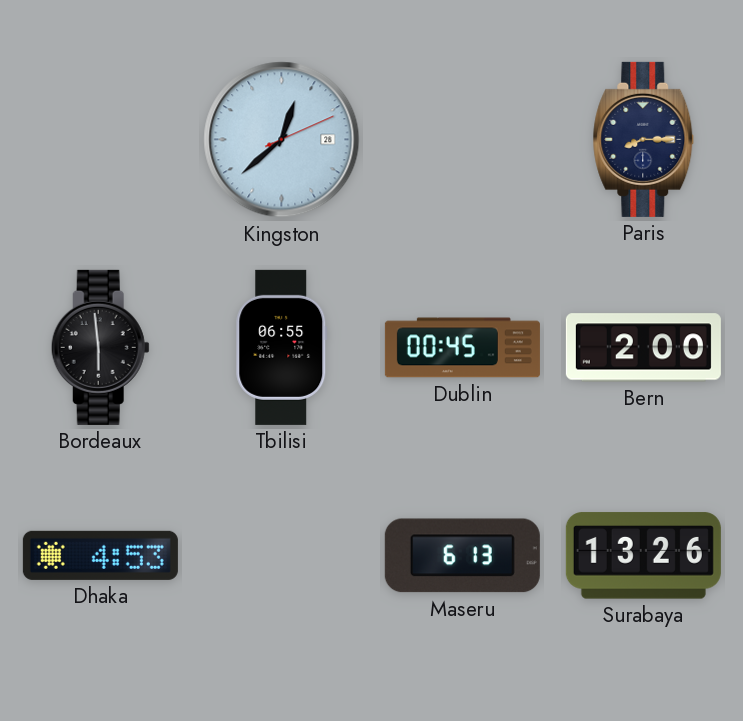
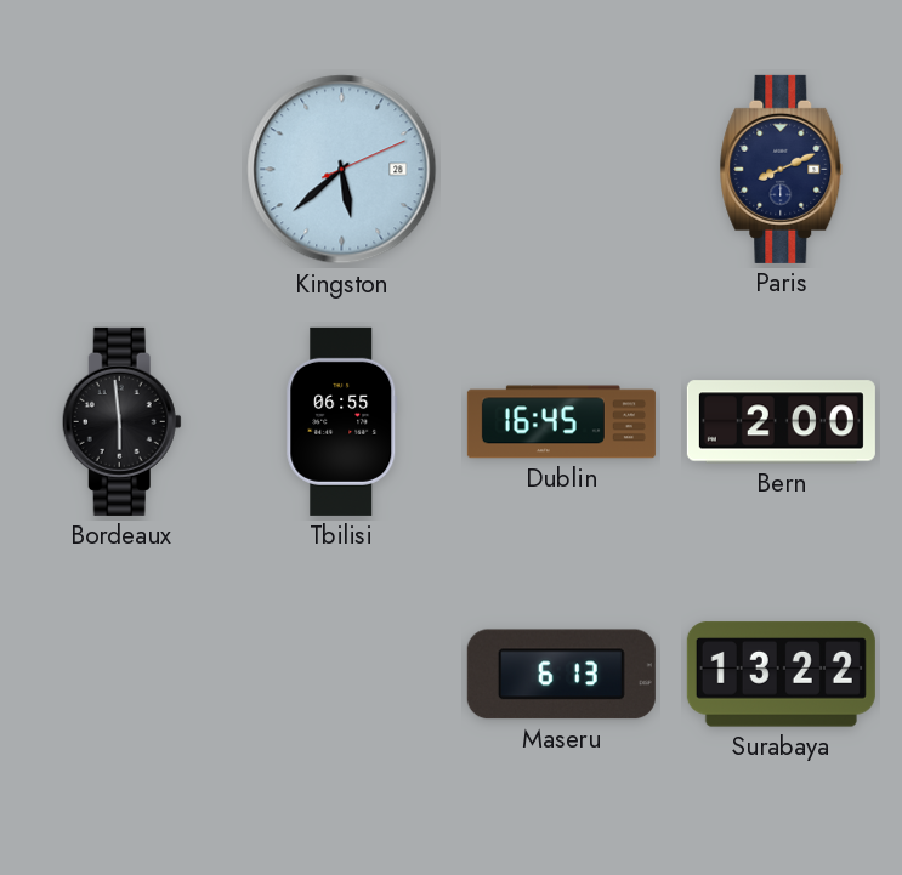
Kingston: 12:38 -> 5:38
Paris: 8:15 -> 8:11
Dublin: 00:45 -> 16:45
Dhaka: 4:53 -> none
Surabaya: 13:26 -> 13:22
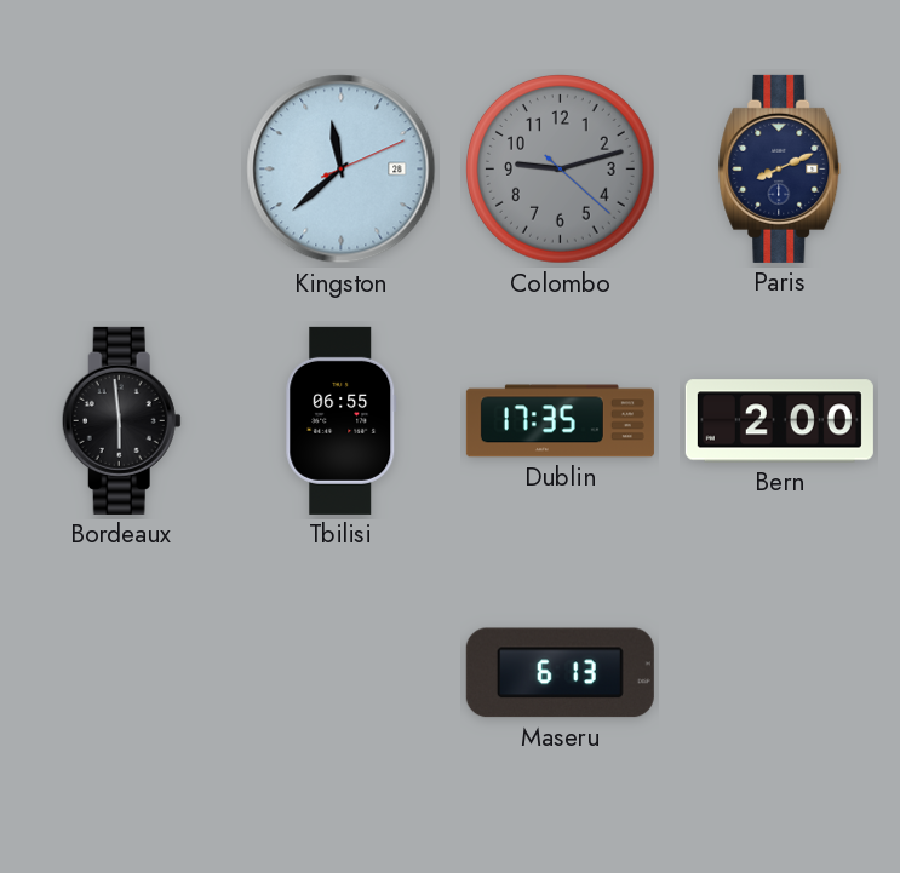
Kingston: 5:38 -> 11:38
Colombo: none -> 9:12
Dublin: 16:45 -> 17:35
Surabaya: 13:22 -> none
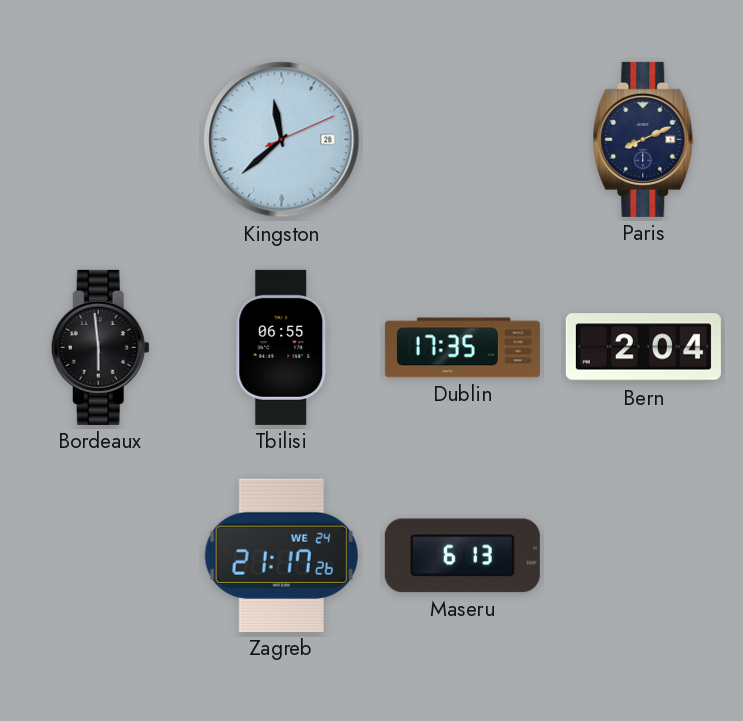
Colombo: 9:12 -> none
Bern: 2:00 -> 2:04
Zagreb: none -> 21:17
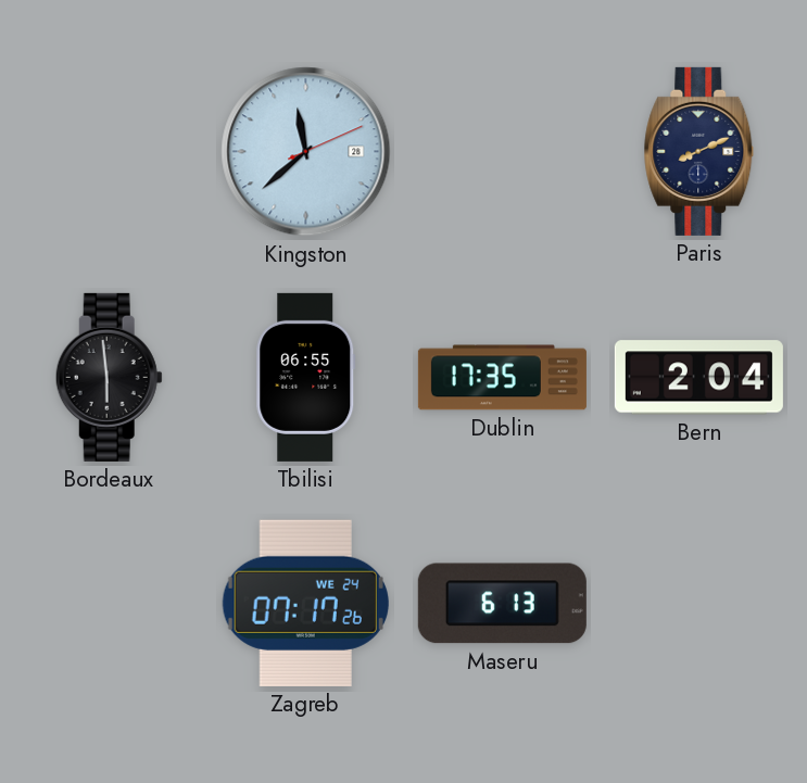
Zagreb: 21:17 -> 07:17
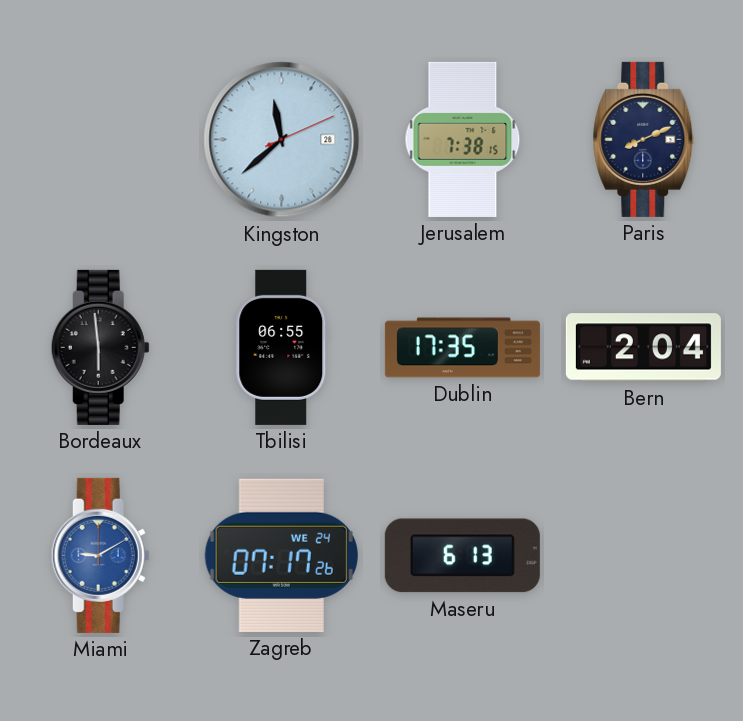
Jerusalem: none -> 7:38
Miami: none -> 9:10
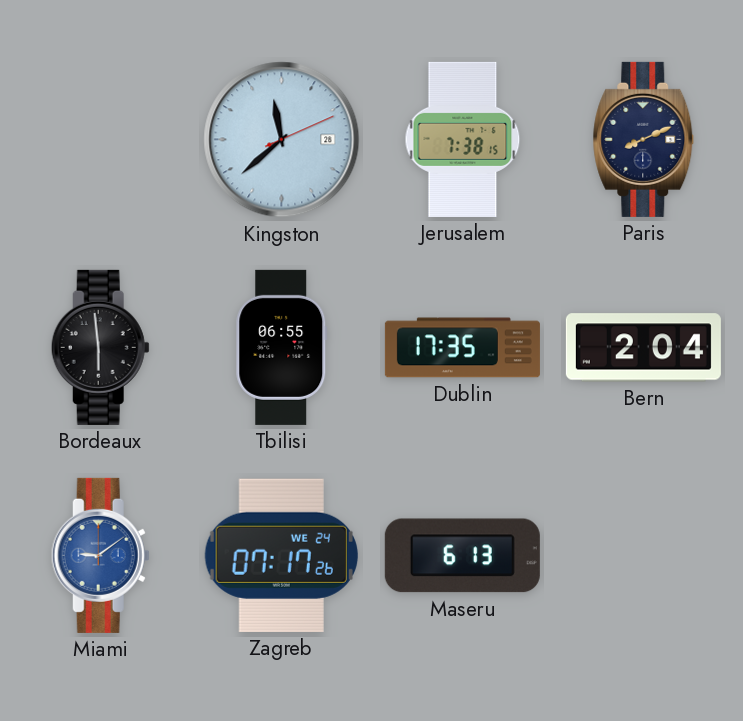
Miami: 9:10 -> 9:09
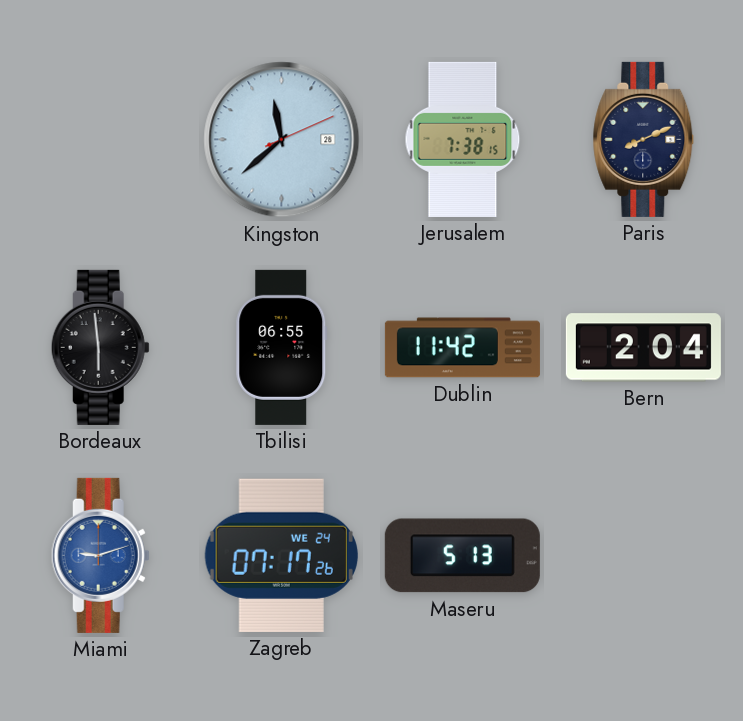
Dublin: 17:35 -> 11:42
Miami: 9:09 -> 9:12
Maseru: 6:13 -> 5:13
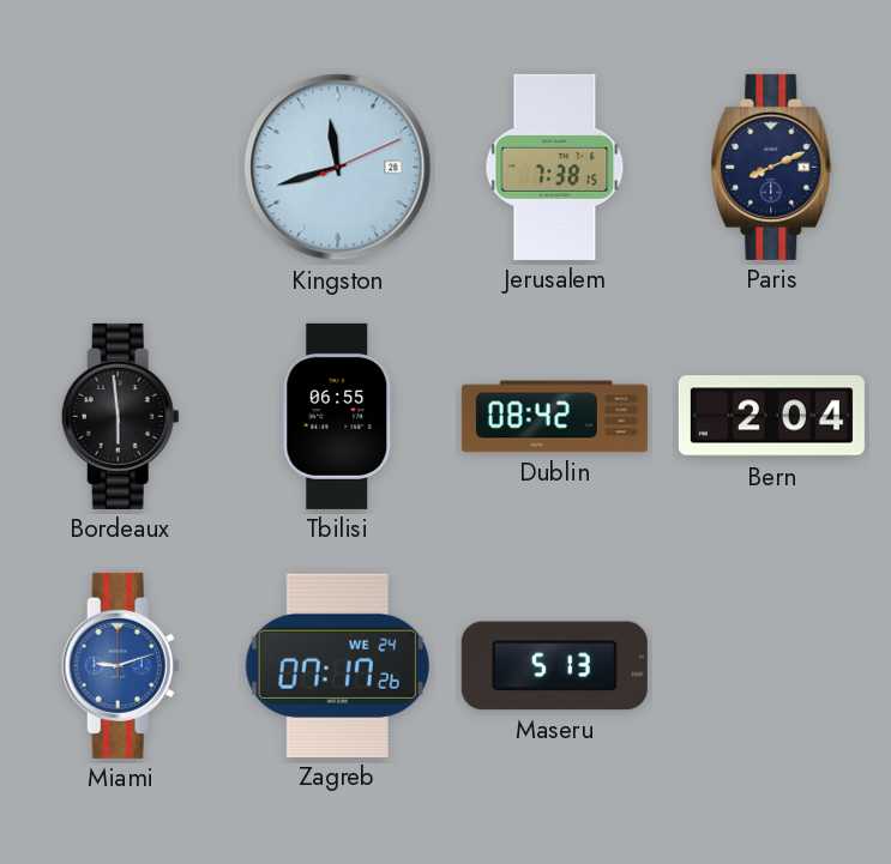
Kingston: 11:38 -> 11:42
Dublin: 11:42 -> 08:42
